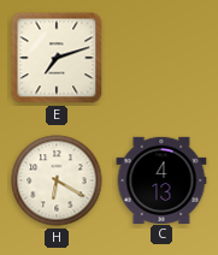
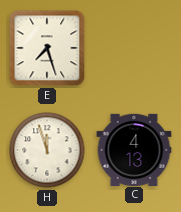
E: 7:12 -> 7:27
H: 6:20 -> 11:57
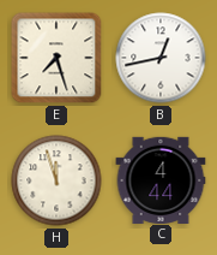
B: none -> 12:43
C: 4:13 -> 4:44
